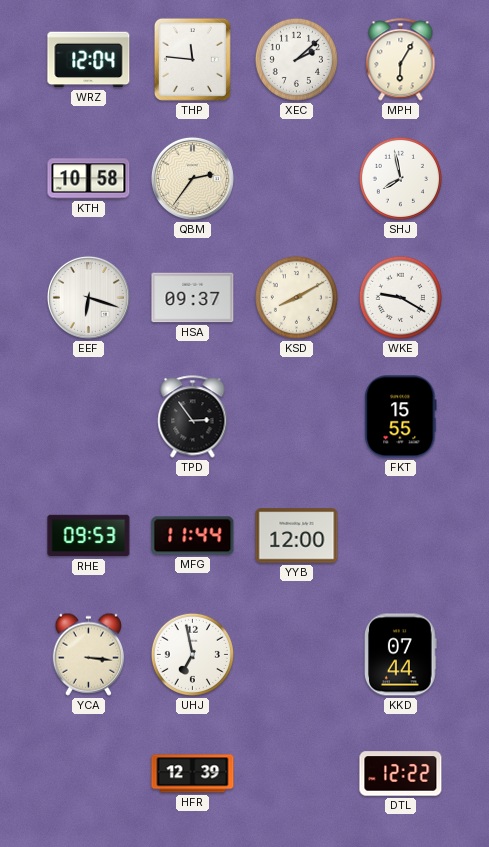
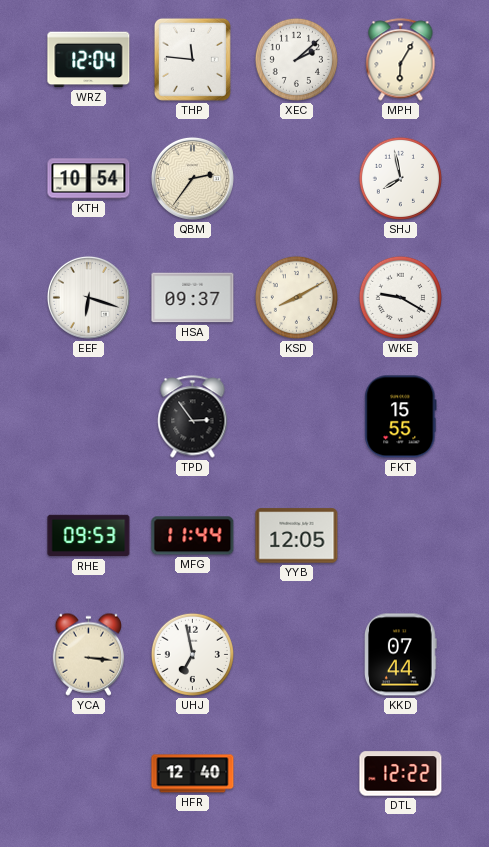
KTH: 10:58 -> 10:54
YYB: 12:00 -> 12:05
HFR: 12:39 -> 12:40
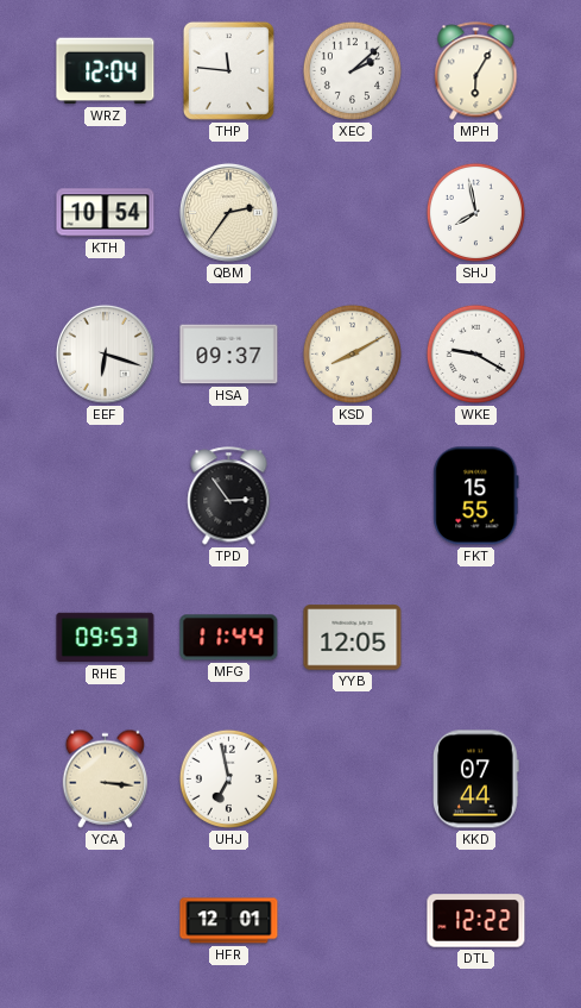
HFR: 12:40 -> 12:01
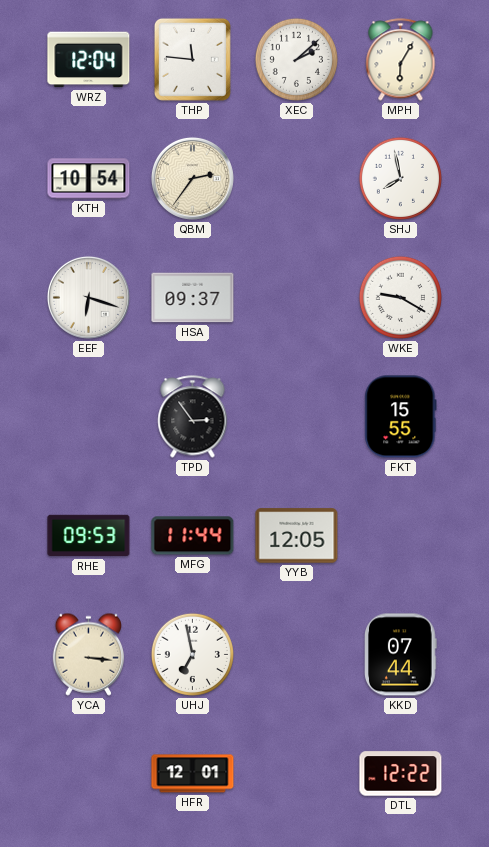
KSD: 8:10 -> none
